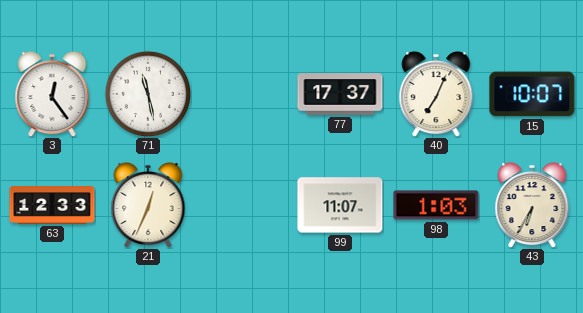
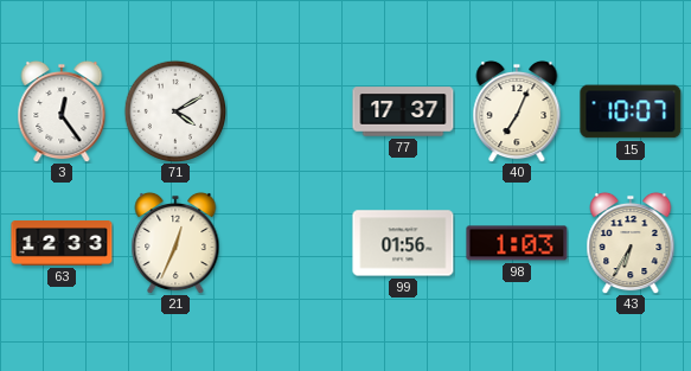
71: 11:28 -> 4:10
99: 11:07 -> 01:56
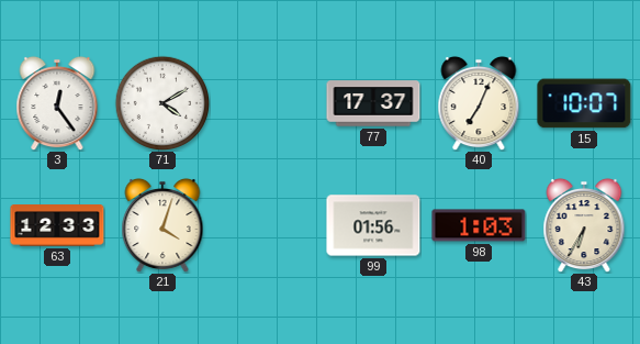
21: 12:34 -> 4:03
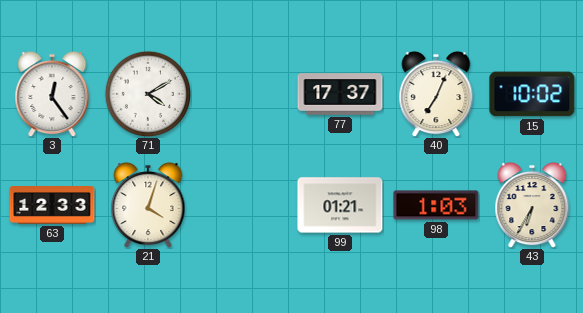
15: 10:07 -> 10:02
99: 01:56 -> 01:21
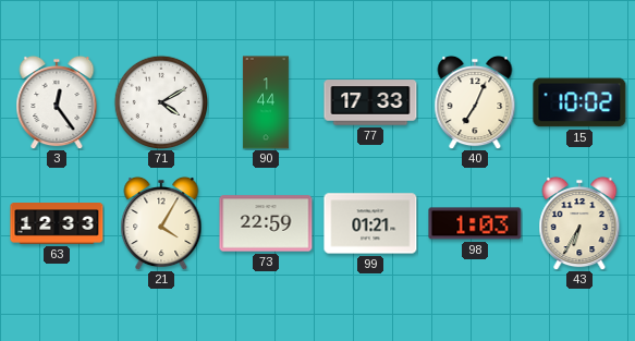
90: none -> 1:44
77: 17:37 -> 17:33
21: 4:03 -> 4:05
73: none -> 22:59
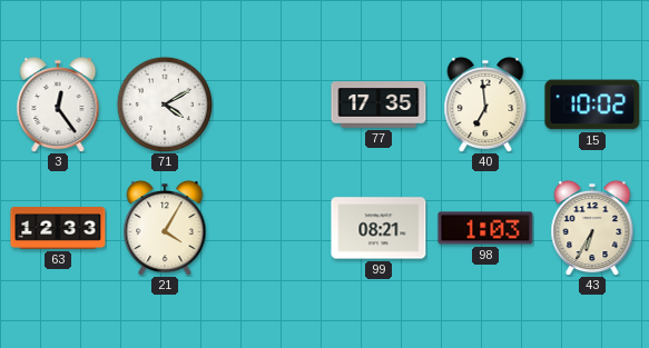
90: 1:44 -> none
77: 17:33 -> 17:35
40: 7:04 -> 6:59
73: 22:59 -> none
99: 01:21 -> 08:21
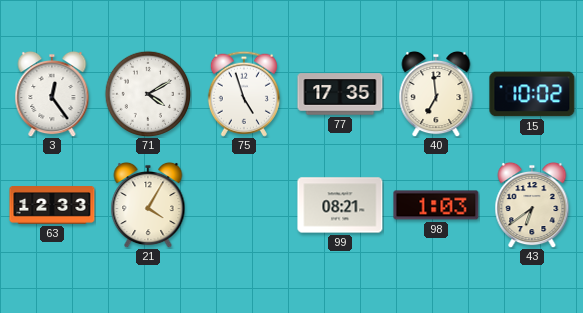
75: none -> 4:57
43: 6:35 -> 6:39
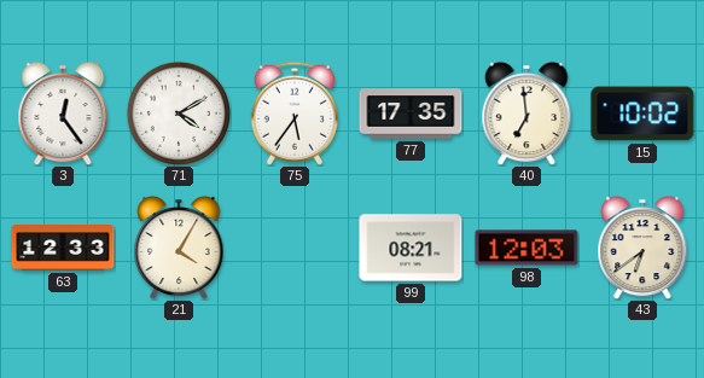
75: 4:57 -> 5:36
98: 1:03 -> 12:03
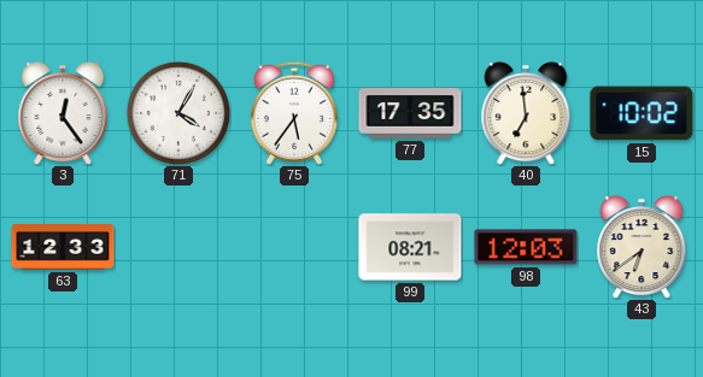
71: 4:10 -> 4:05
21: 4:05 -> none
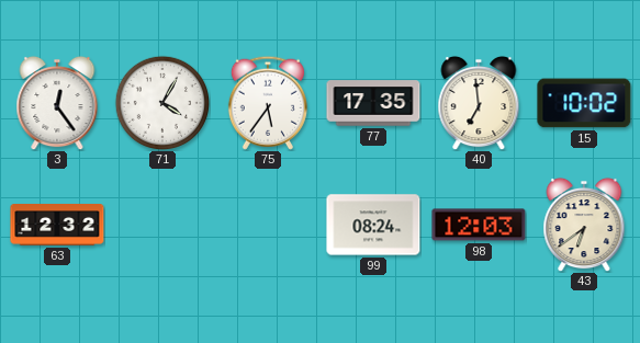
63: 12:33 -> 12:32
99: 08:21 -> 08:24
